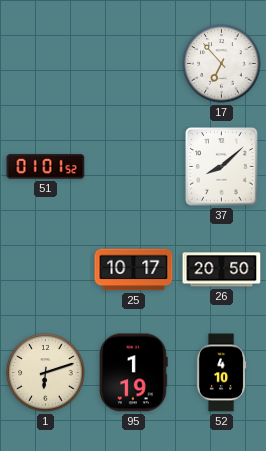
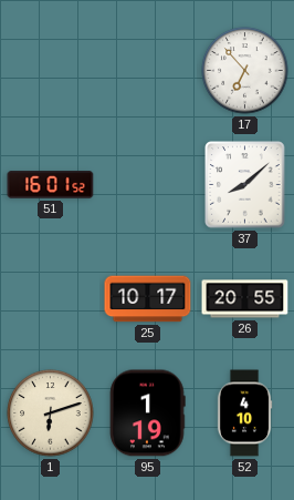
51: 01:01 -> 16:01
26: 20:50 -> 20:55
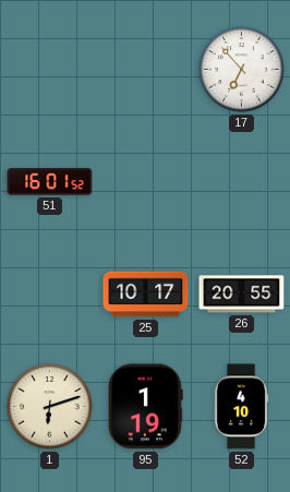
37: 8:08 -> none
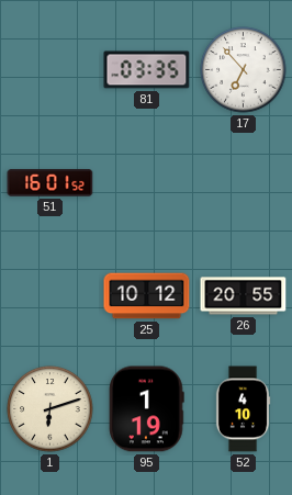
81: none -> 03:35
25: 10:17 -> 10:12
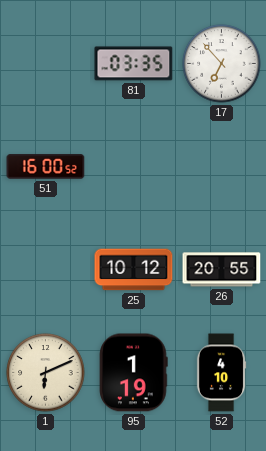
51: 16:01 -> 16:00
1: 6:12 -> 6:11
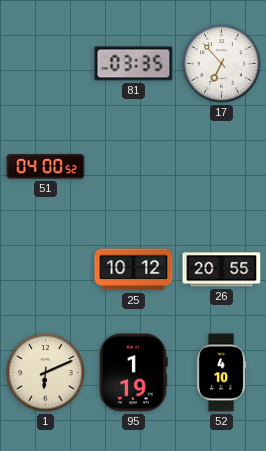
51: 16:00 -> 04:00
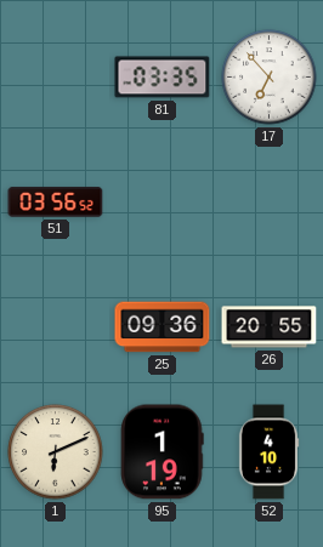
51: 04:00 -> 03:56
25: 10:12 -> 09:36
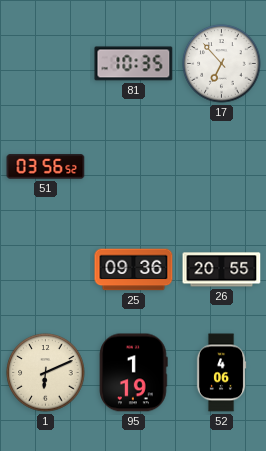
81: 03:35 -> 10:35
52: 4:10 -> 4:06
